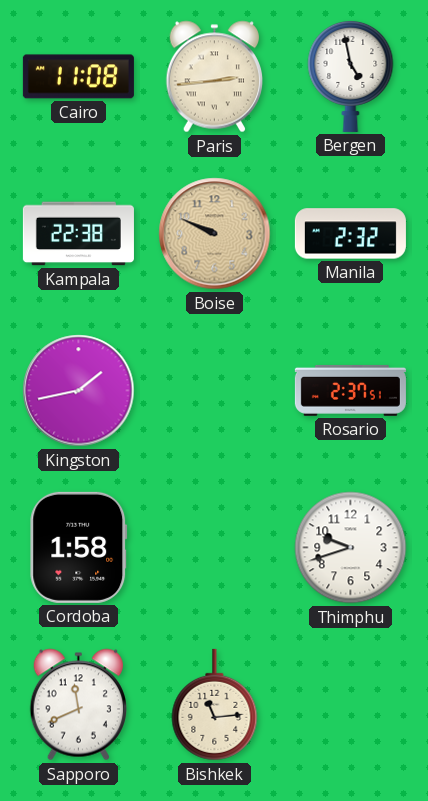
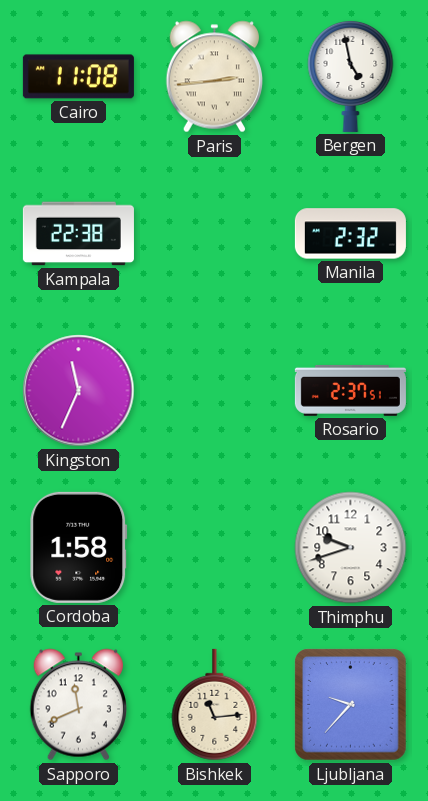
Boise: 9:49 -> none
Kingston: 1:43 -> 11:34
Ljubljana: none -> 9:37
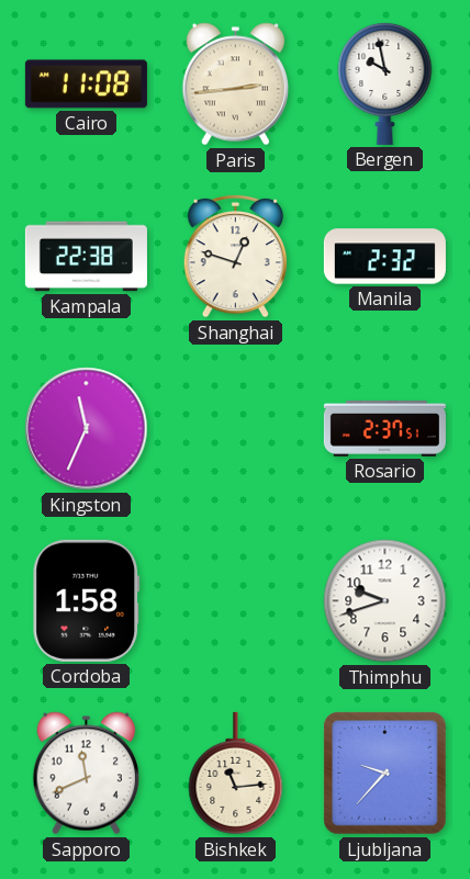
Bergen: 4:58 -> 9:58
Shanghai: none -> 12:48
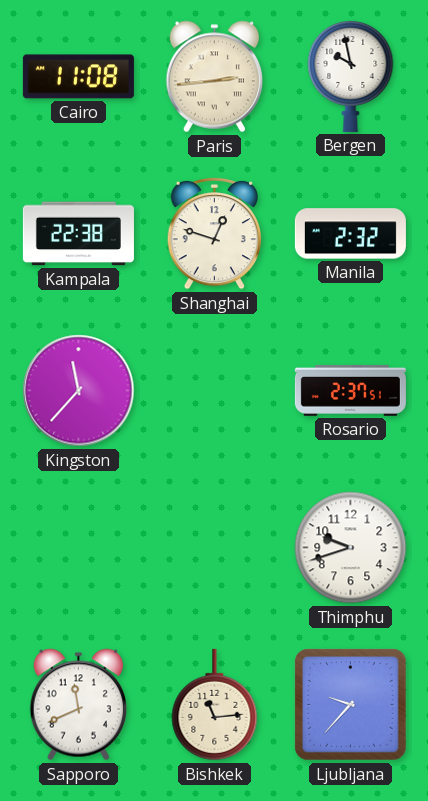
Kingston: 11:34 -> 11:37
Cordoba: 1:58 -> none
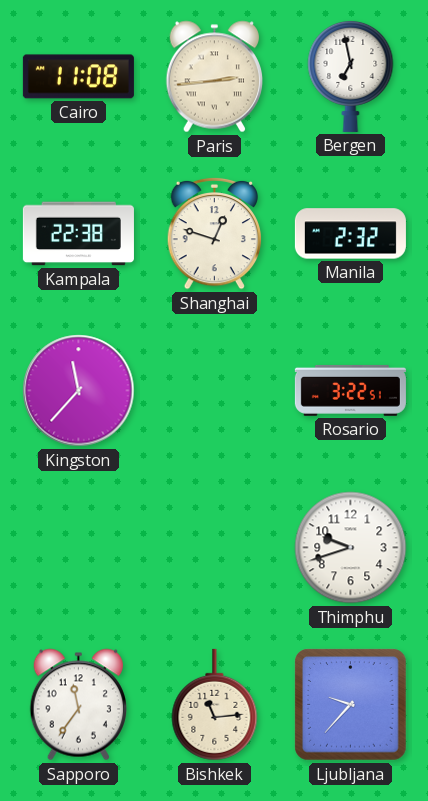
Bergen: 9:58 -> 6:58
Rosario: 2:37 -> 3:22
Sapporo: 11:41 -> 11:36
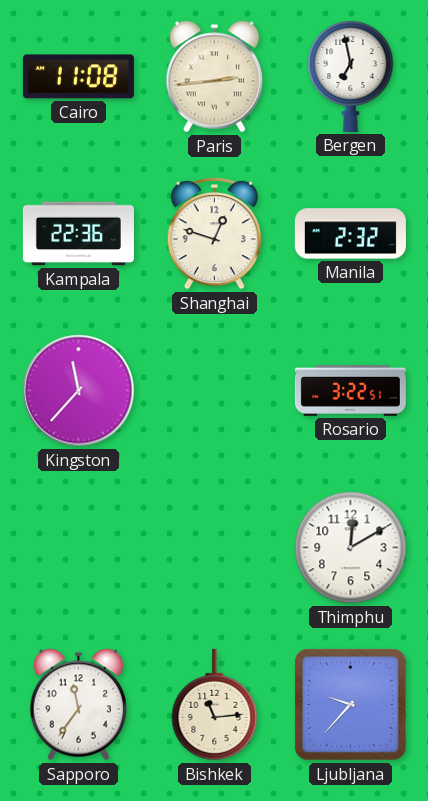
Kampala: 22:38 -> 22:36
Thimphu: 9:42 -> 12:10
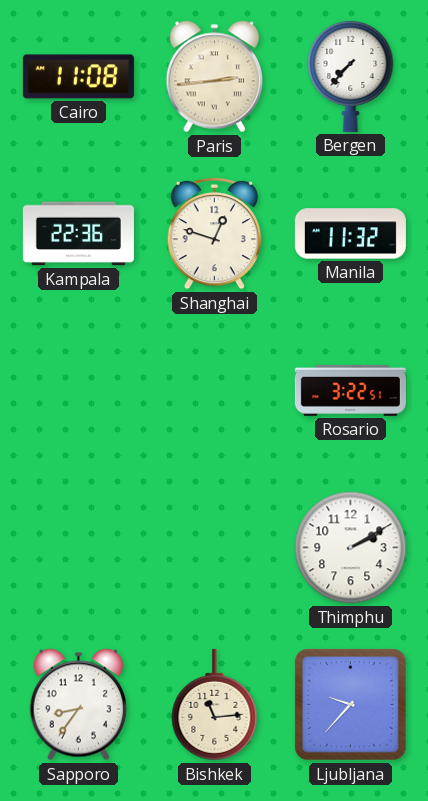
Bergen: 6:58 -> 7:37
Manila: 2:32 -> 11:32
Kingston: 11:37 -> none
Thimphu: 12:10 -> 2:10
Sapporo: 11:36 -> 8:36
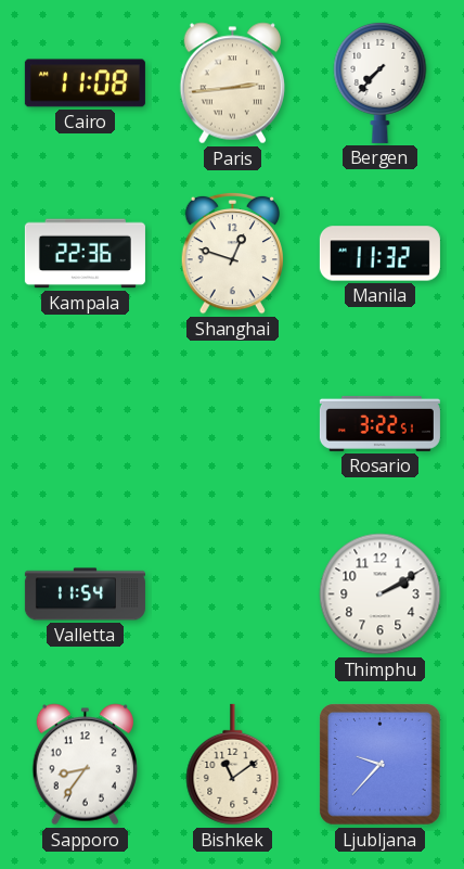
Valletta: none -> 11:54
Bishkek: 11:14 -> 11:09
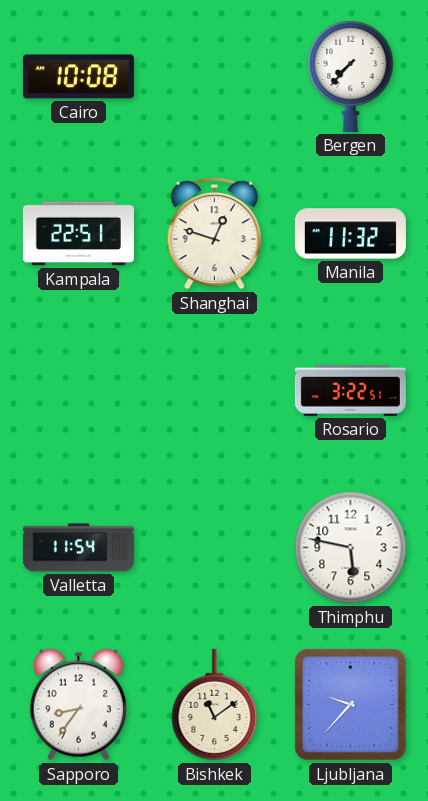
Cairo: 11:08 -> 10:08
Paris: 2:44 -> none
Kampala: 22:36 -> 22:51
Thimphu: 2:10 -> 5:47
